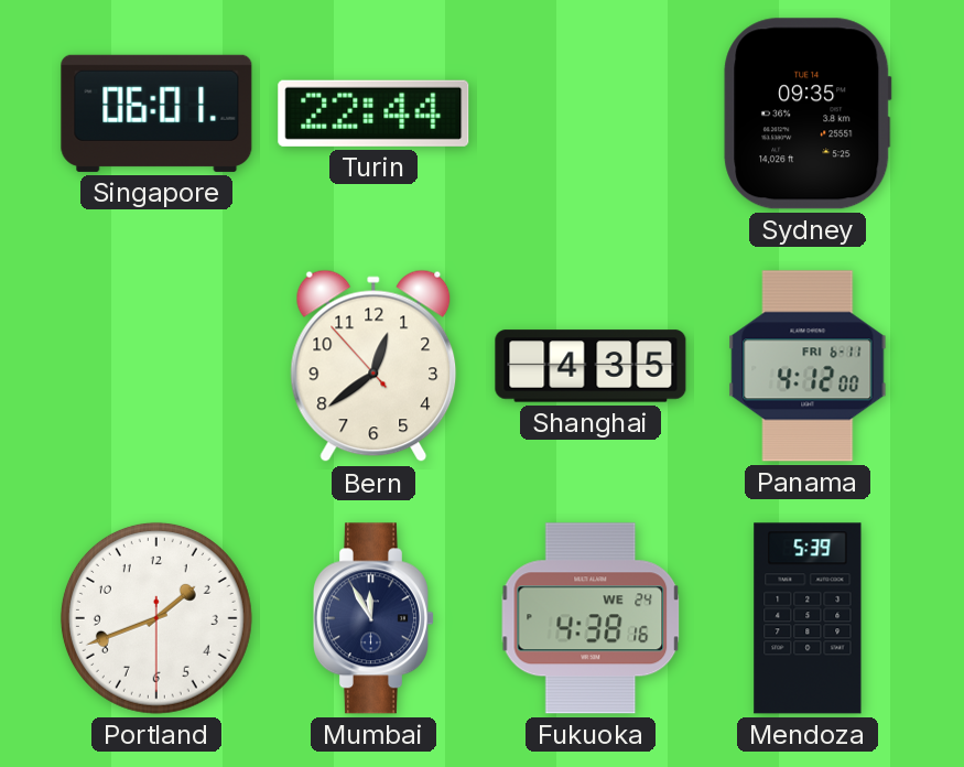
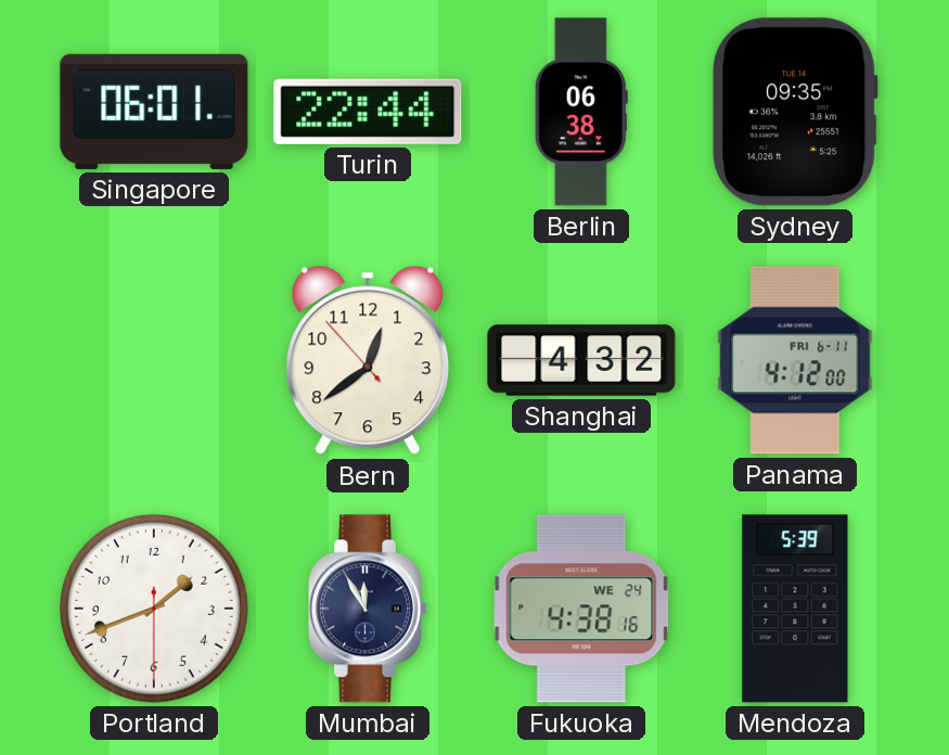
Berlin: none -> 06:38
Shanghai: 4:35 -> 4:32
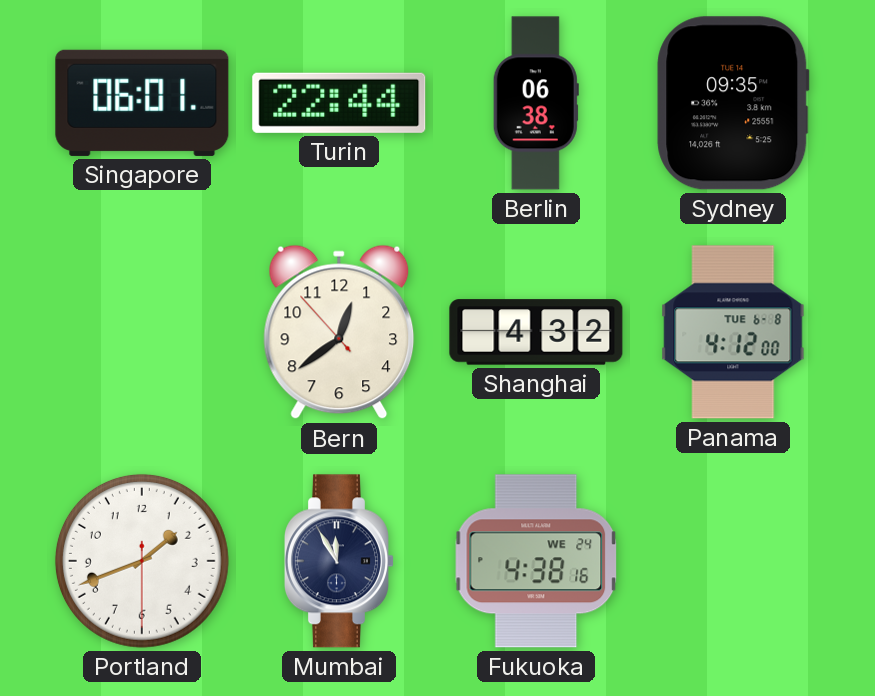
Panama date: FRI 6-11 -> TUE 6-8
Mendoza: 5:39 -> none
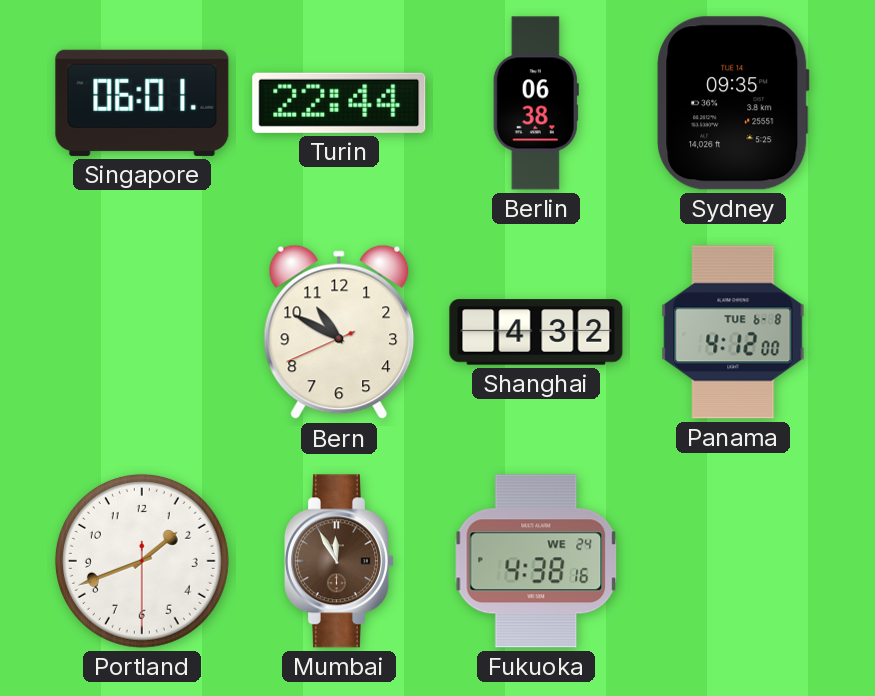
Bern: 12:38 -> 10:49
Mumbai dial: navy -> brown
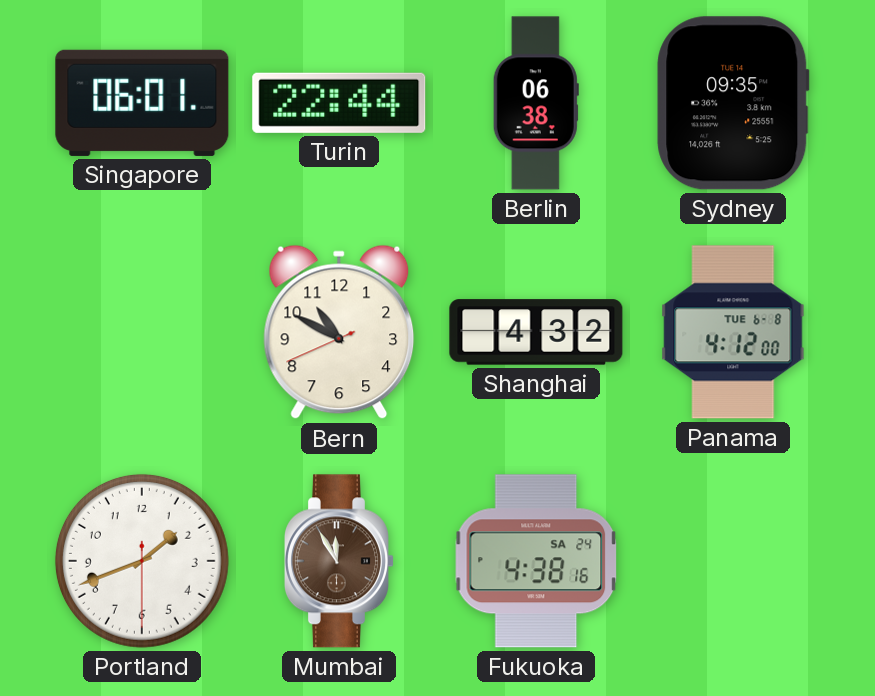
Fukuoka date: WE 24 -> SA 24
